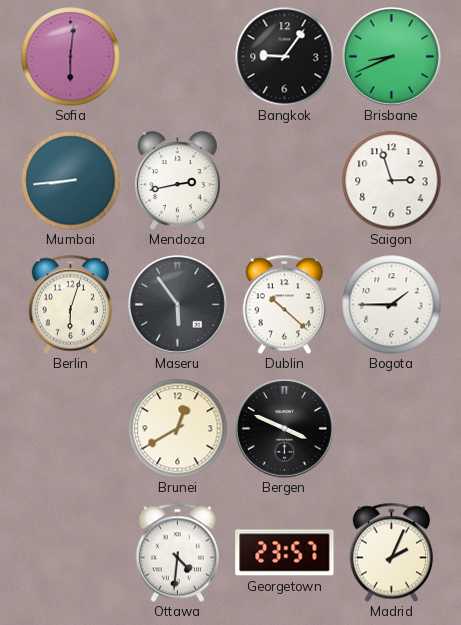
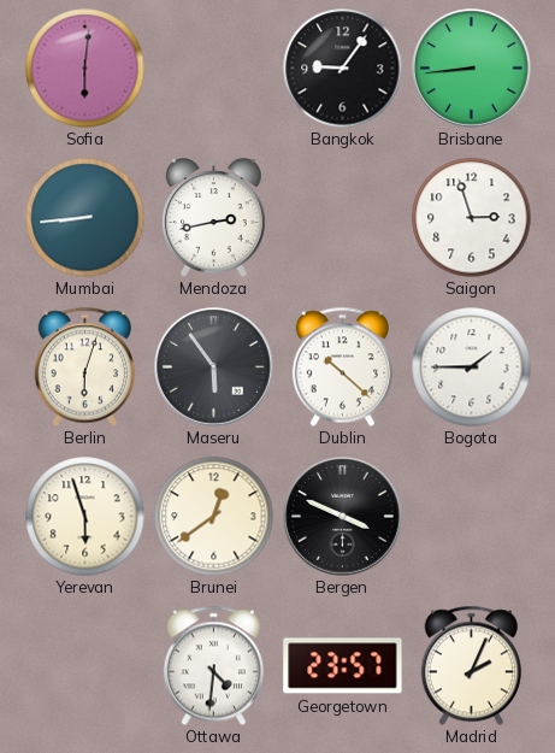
Brisbane: 8:41 -> 8:44
Yerevan: none -> 5:57
Brunei: 12:40 -> 12:39
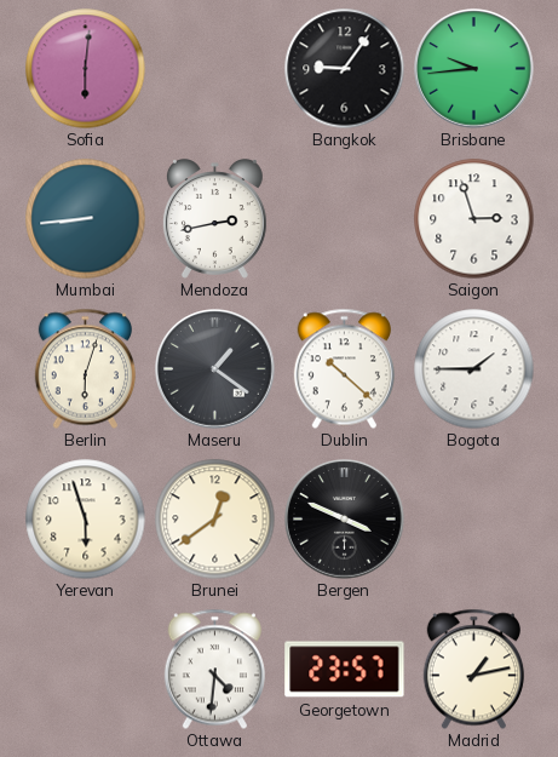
Brisbane: 8:44 -> 9:44
Maseru: 5:54 -> 1:21
Madrid: 2:04 -> 1:13
